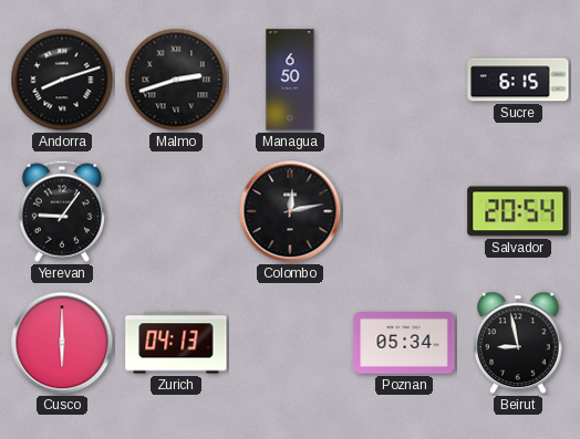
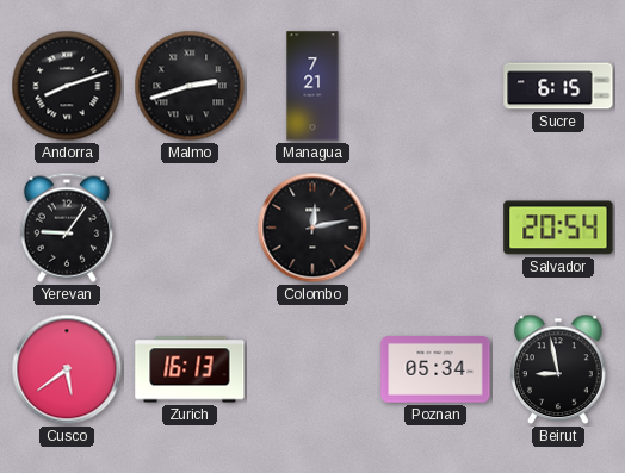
Managua: 6:50 -> 7:21
Cusco: 6:00 -> 5:39
Zurich: 04:13 -> 16:13
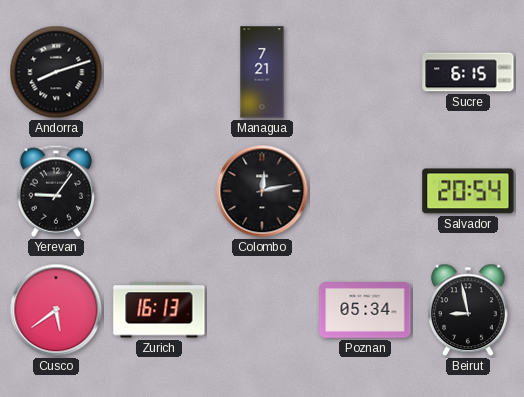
Malmo: 2:42 -> none
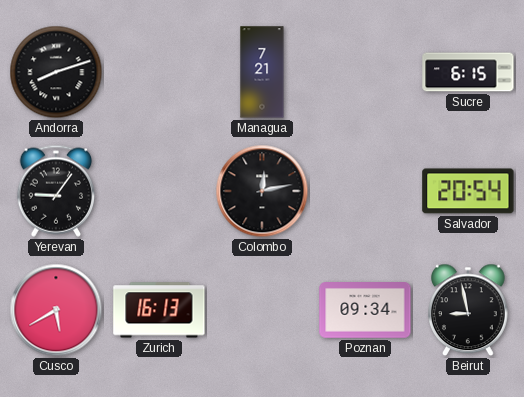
Cusco: 5:39 -> 5:40
Poznan: 05:34 -> 09:34
